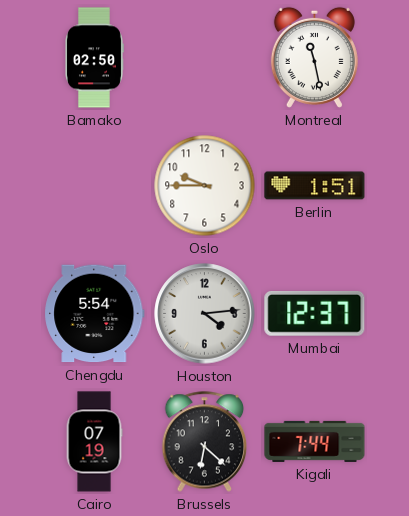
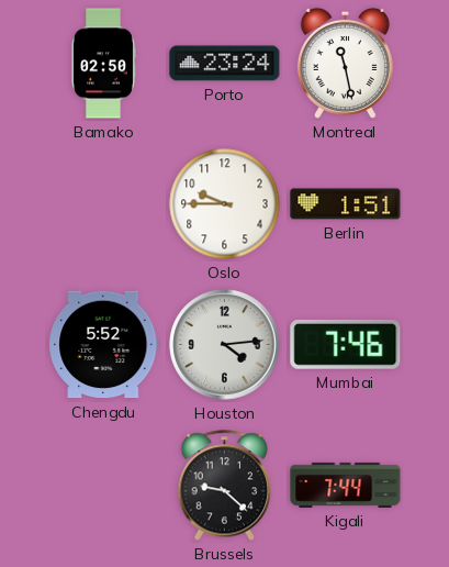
Porto: none -> 23:24
Chengdu: 5:54 -> 5:52
Mumbai: 12:37 -> 7:46
Cairo: 07:19 -> none
Brussels: 6:22 -> 9:22
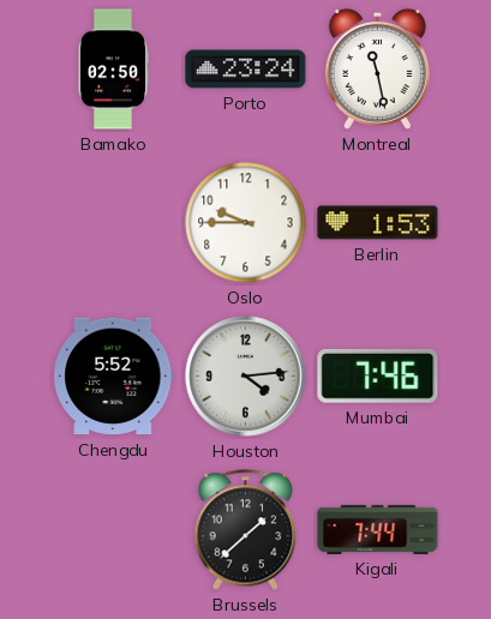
Berlin: 1:51 -> 1:53
Brussels: 9:22 -> 1:38
